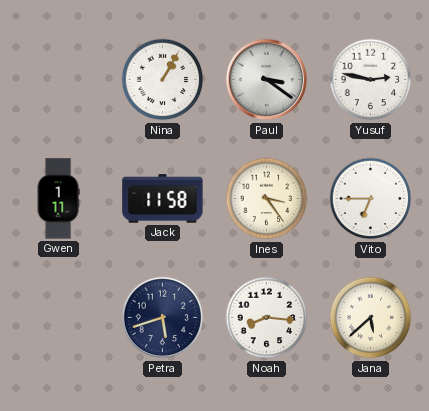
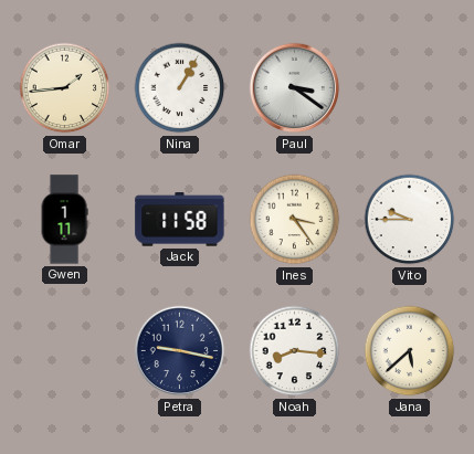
Omar: none -> 1:44
Yusuf: 2:47 -> none
Vito: 6:45 -> 9:45
Petra: 5:42 -> 9:17
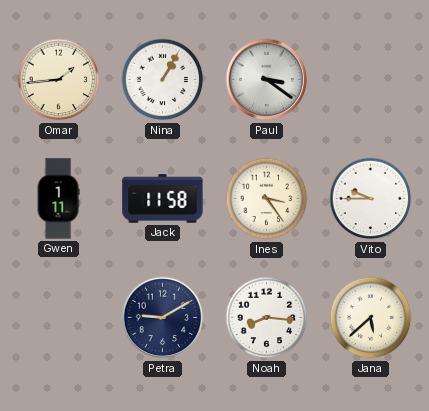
Petra: 9:17 -> 9:10
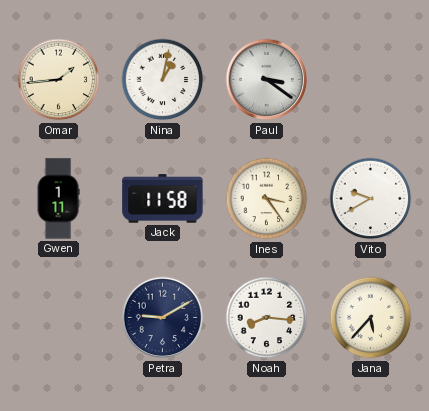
Nina: 1:05 -> 1:02
Vito: 9:45 -> 9:40
Jana: 5:38 -> 5:37
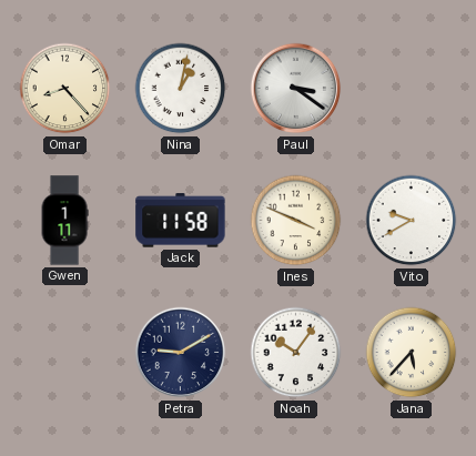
Omar: 1:44 -> 8:23
Ines: 3:24 -> 3:49
Noah: 8:16 -> 10:06
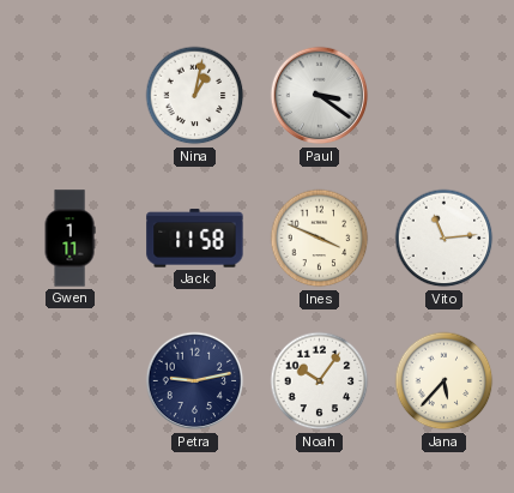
Omar: 8:23 -> none
Vito: 9:40 -> 11:14
Petra: 9:10 -> 9:13
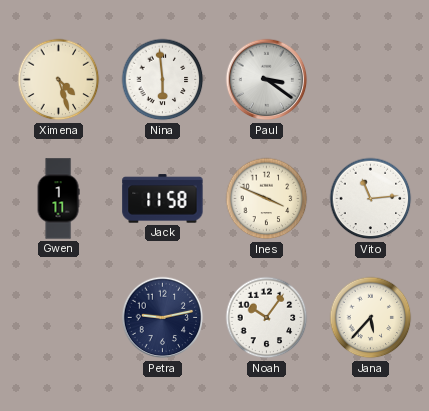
Ximena: none -> 4:27
Nina: 1:02 -> 5:59
